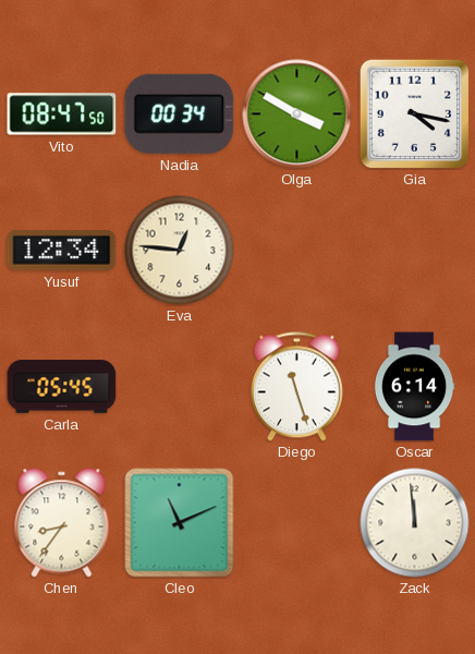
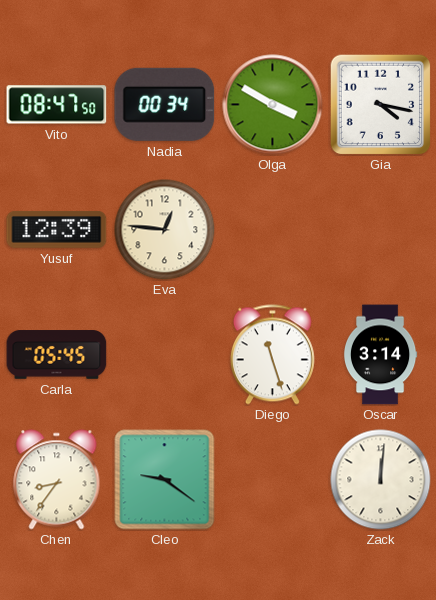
Yusuf: 12:34 -> 12:39
Oscar: 6:14 -> 3:14
Cleo: 11:11 -> 9:21
Zack: 11:59 -> 12:01
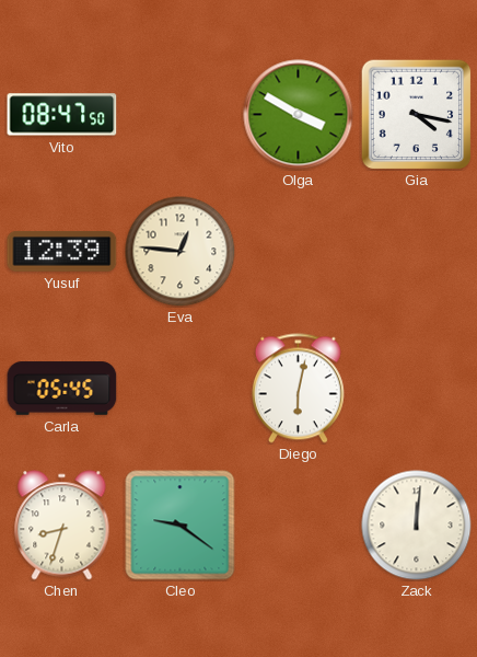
Nadia: 00:34 -> none
Diego: 11:27 -> 6:02
Oscar: 3:14 -> none
Chen: 8:36 -> 8:33
